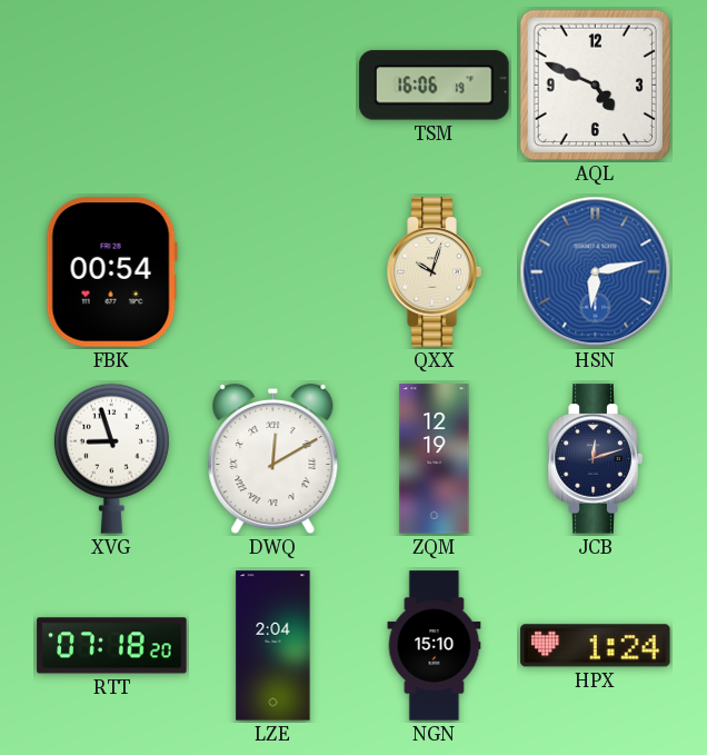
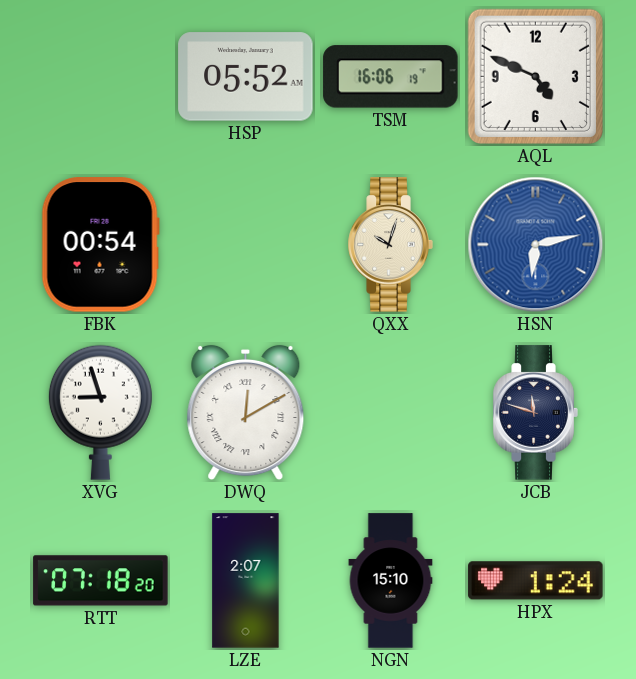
HSP: none -> 05:52
ZQM: 12:19 -> none
JCB: 12:12 -> 11:48
LZE: 2:04 -> 2:07
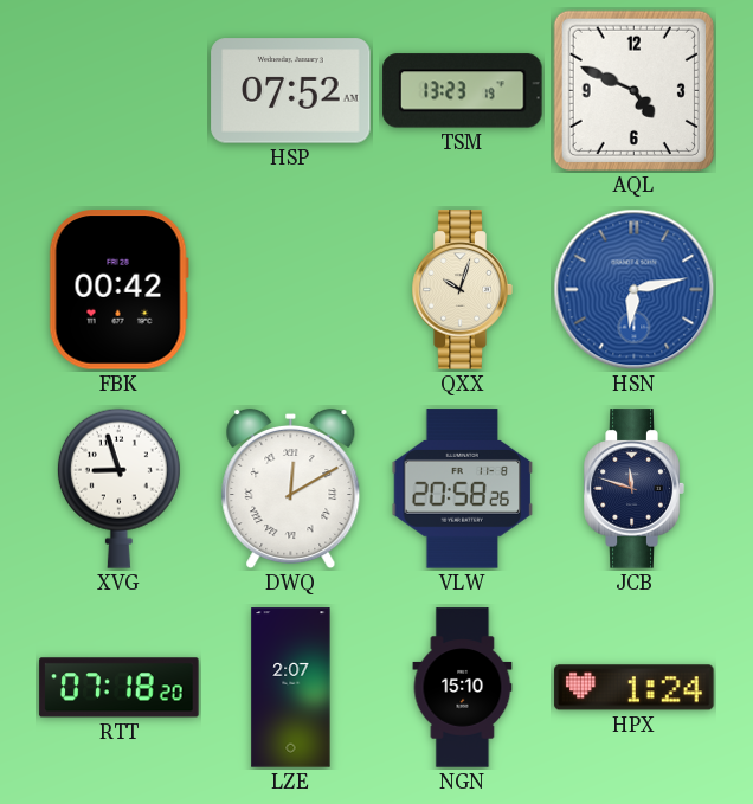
HSP: 05:52 -> 07:52
TSM: 16:06 -> 13:23
FBK: 00:54 -> 00:42
VLW: none -> 20:58
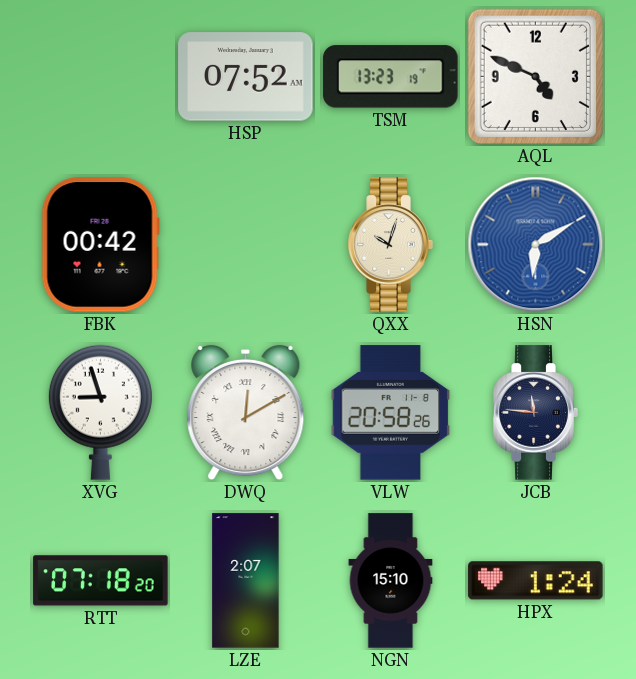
HSN: 6:13 -> 6:10
JCB: 11:48 -> 11:46
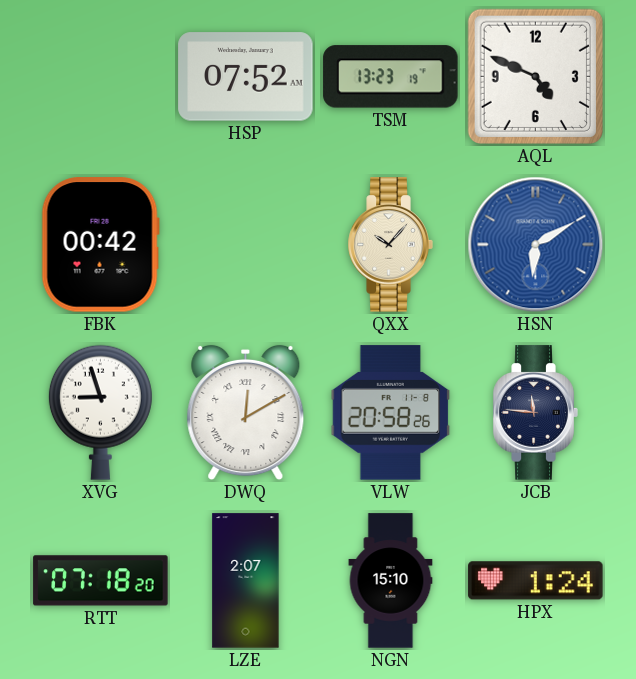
QXX: 10:03 -> 10:07
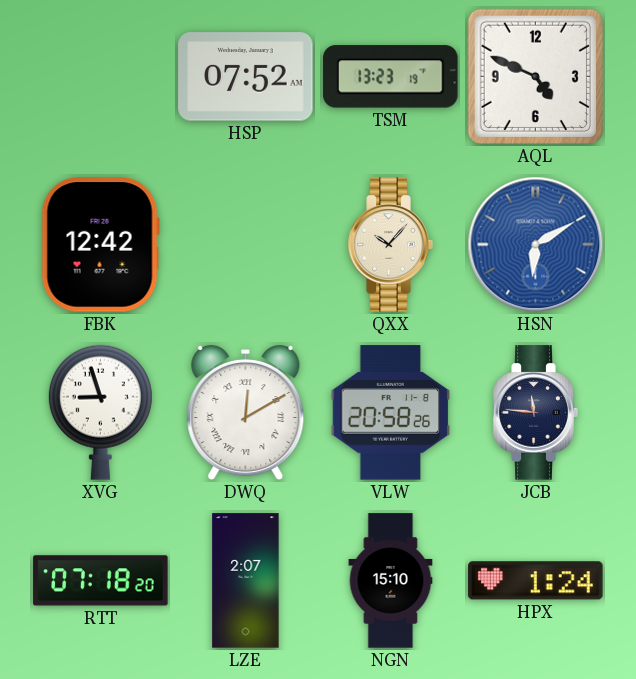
FBK: 00:42 -> 12:42
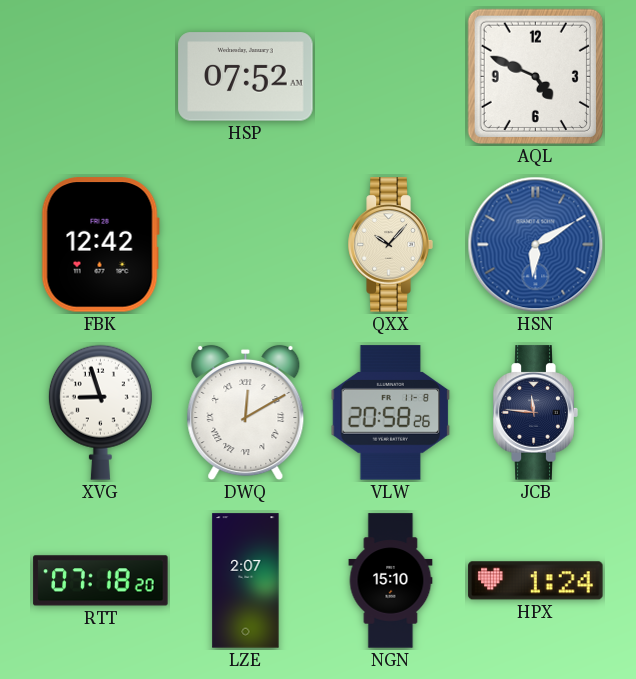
TSM: 13:23 -> none
